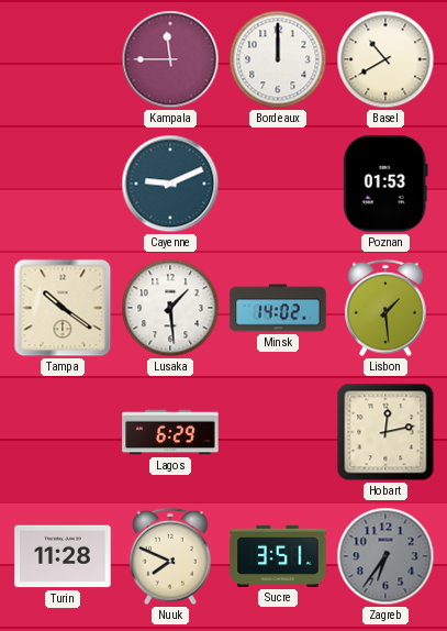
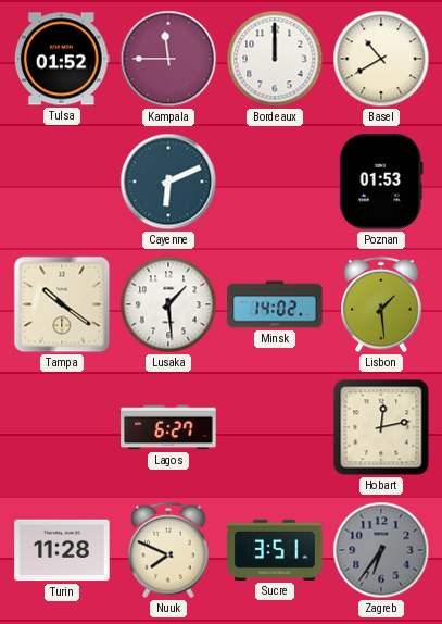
Tulsa: none -> 01:52
Cayenne: 9:11 -> 6:11
Lagos: 6:29 -> 6:27
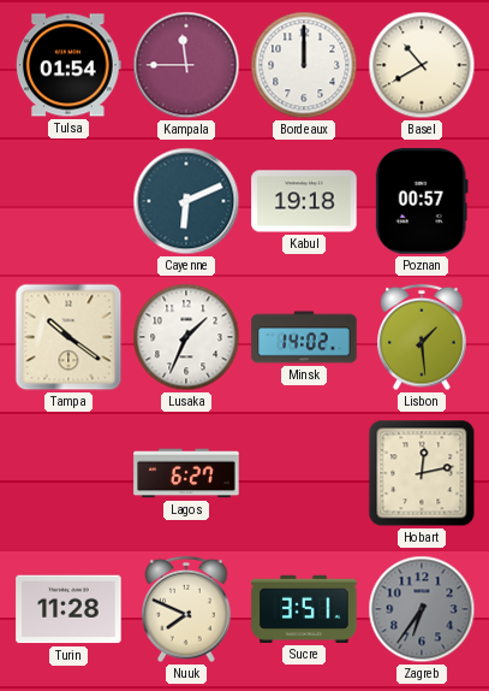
Tulsa: 01:52 -> 01:54
Kabul: none -> 19:18
Poznan: 01:53 -> 00:57
Lusaka: 1:29 -> 1:34
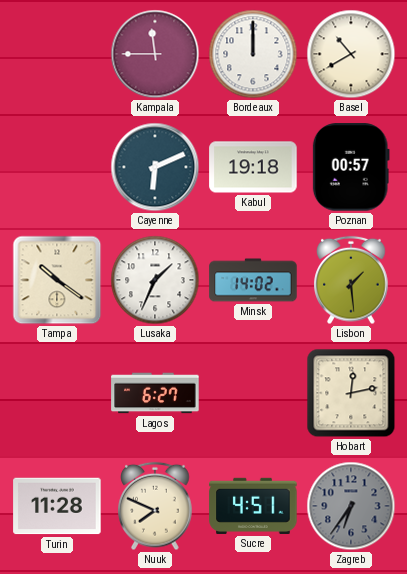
Tulsa: 01:54 -> none
Sucre: 3:51 -> 4:51
